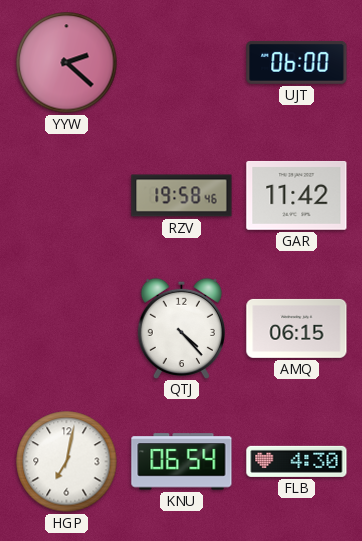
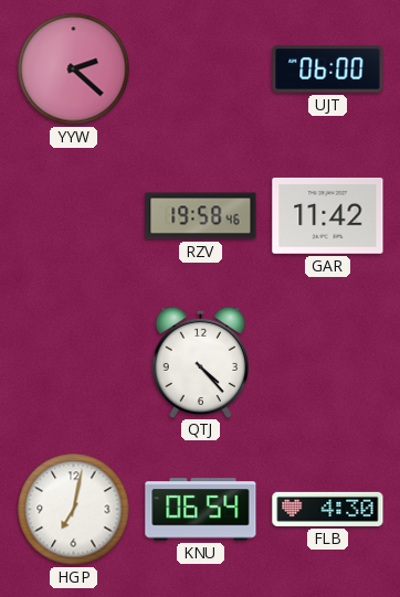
AMQ: 06:15 -> none
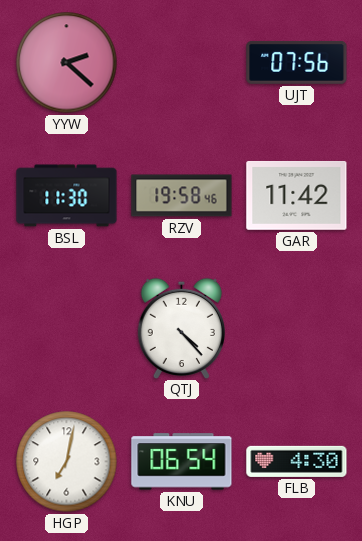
UJT: 06:00 -> 07:56
BSL: none -> 11:30
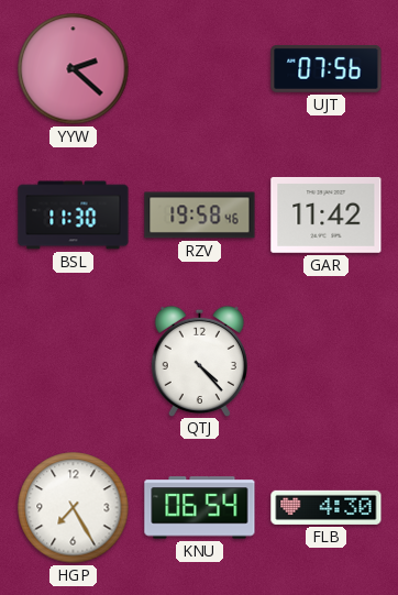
HGP: 7:02 -> 7:25
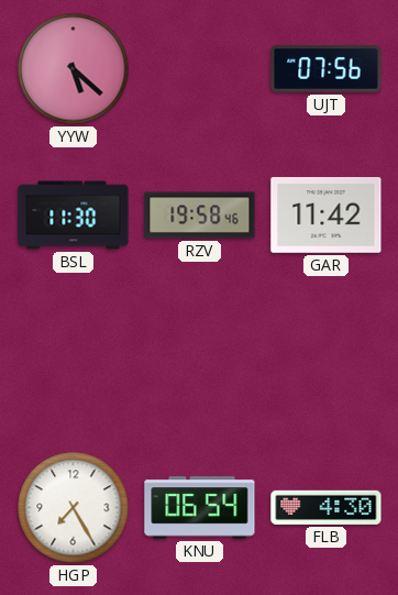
YYW: 2:22 -> 5:22
QTJ: 4:23 -> none
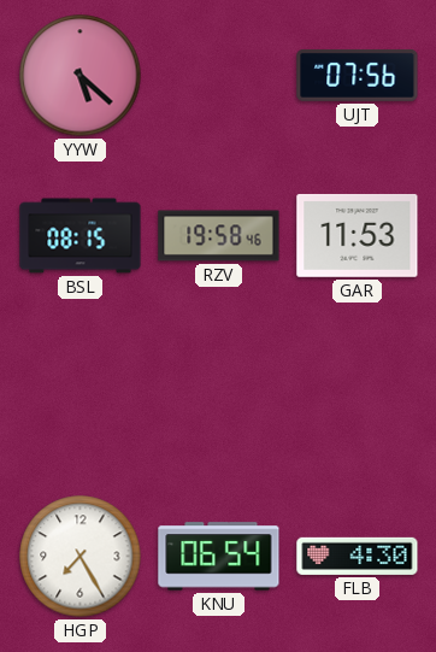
BSL: 11:30 -> 08:15
GAR: 11:42 -> 11:53
